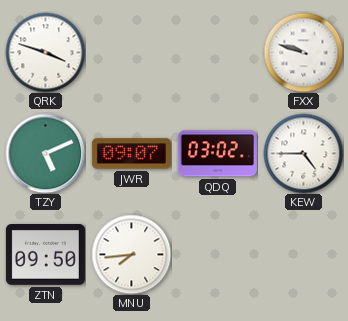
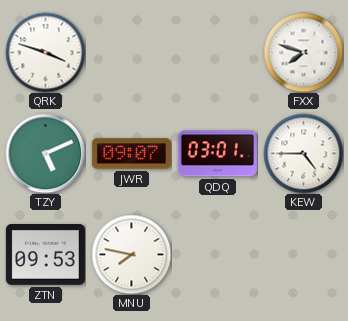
FXX: 9:48 -> 7:48
QDQ: 03:02 -> 03:01
ZTN: 09:50 -> 09:53
MNU: 7:44 -> 7:47
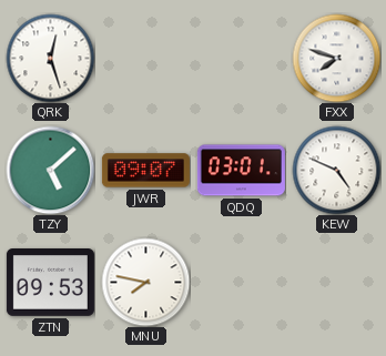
QRK: 3:48 -> 12:27
TZY: 5:11 -> 5:08
KEW: 4:45 -> 4:49
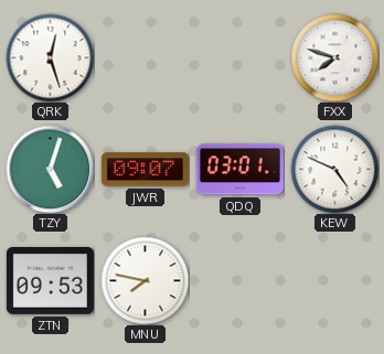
TZY: 5:08 -> 5:03
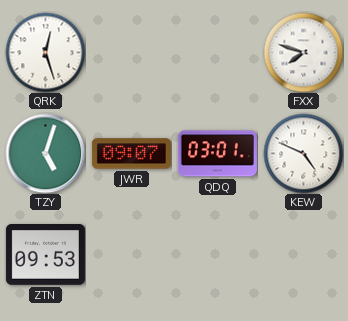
MNU: 7:47 -> none
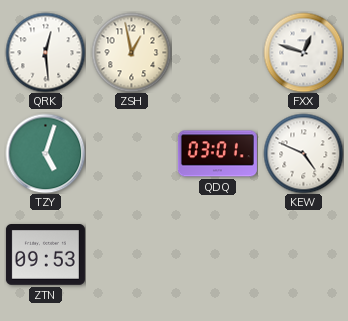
QRK: 12:27 -> 12:29
ZSH: none -> 12:58
FXX: 7:48 -> 12:48
JWR: 09:07 -> none
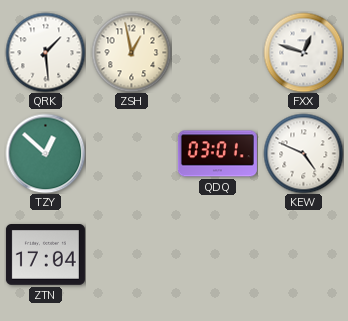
QRK: 12:29 -> 1:29
TZY: 5:03 -> 12:52
ZTN: 09:53 -> 17:04
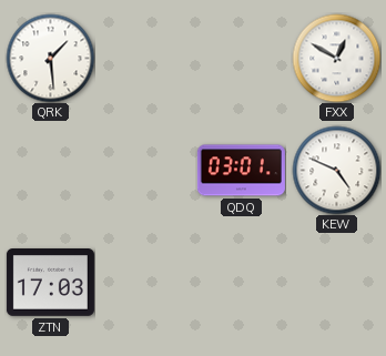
ZSH: 12:58 -> none
FXX: 12:48 -> 12:50
TZY: 12:52 -> none
ZTN: 17:04 -> 17:03
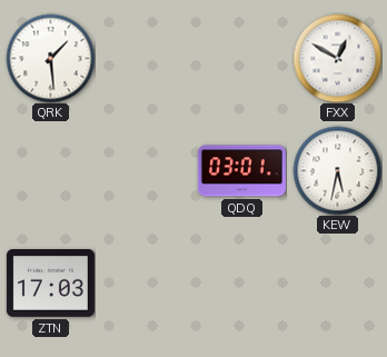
KEW: 4:49 -> 5:32
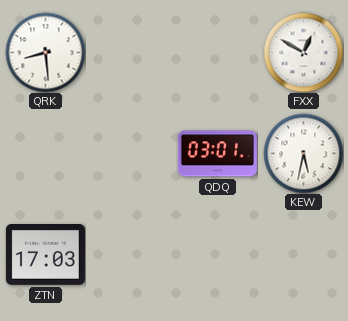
QRK: 1:29 -> 8:29
